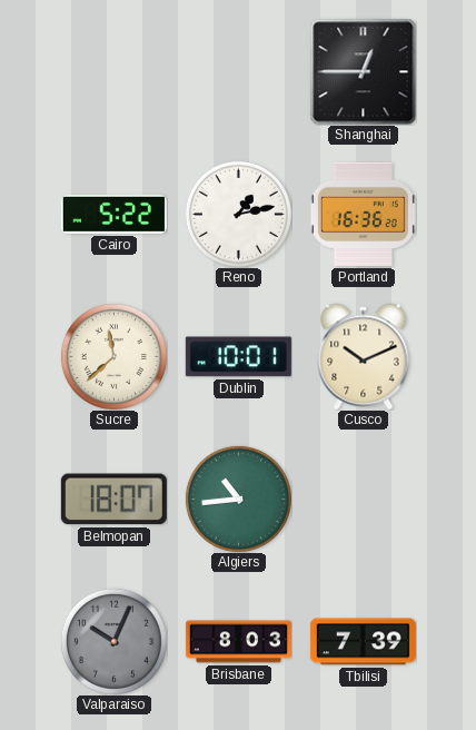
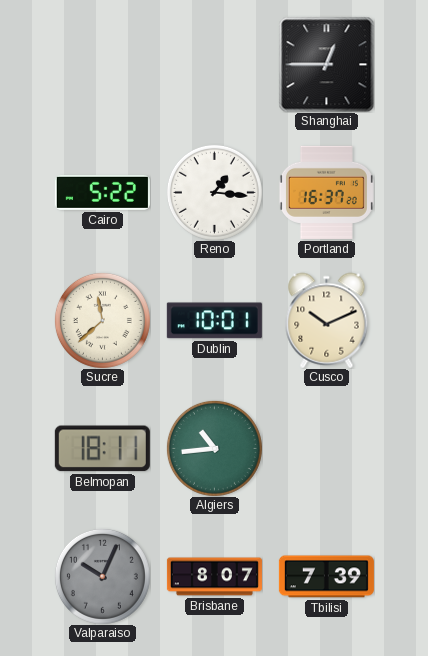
Reno: 1:13 -> 1:16
Portland: 16:36 -> 16:37
Belmopan: 18:07 -> 18:11
Brisbane: 8:03 -> 8:07
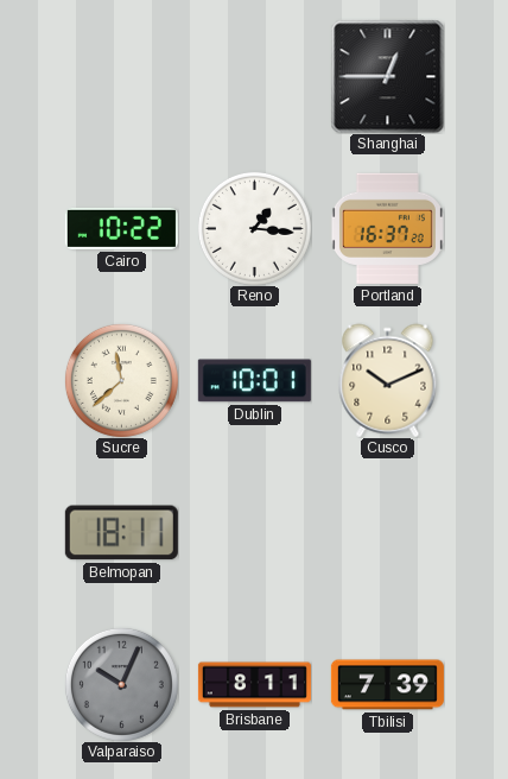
Cairo: 5:22 -> 10:22
Algiers: 10:44 -> none
Brisbane: 8:07 -> 8:11
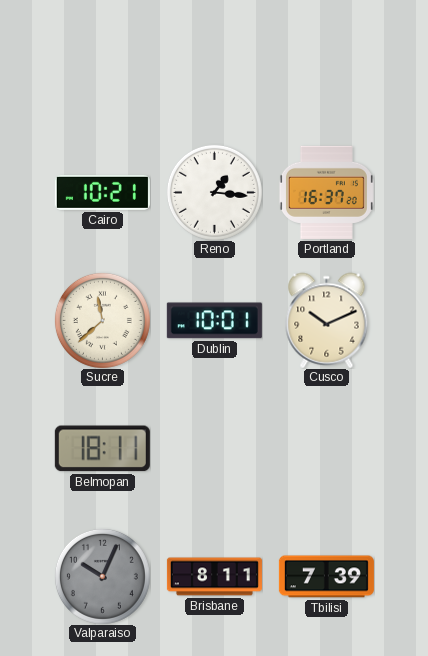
Shanghai: 12:45 -> none
Cairo: 10:22 -> 10:21
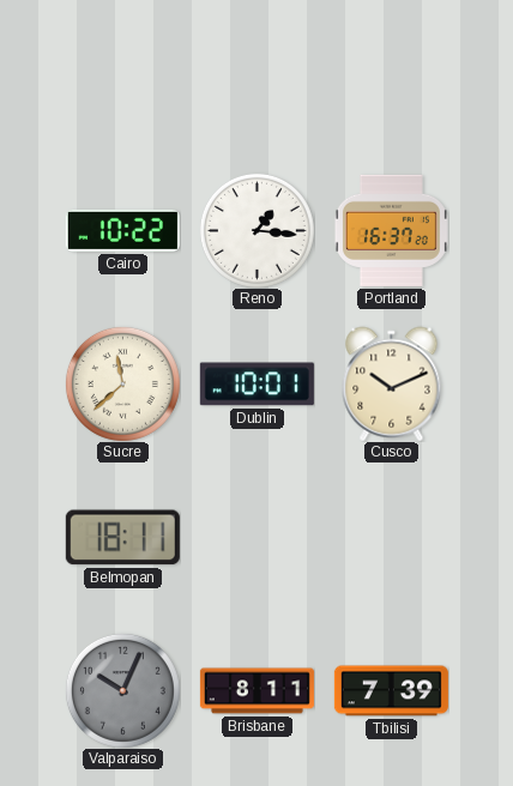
Cairo: 10:21 -> 10:22
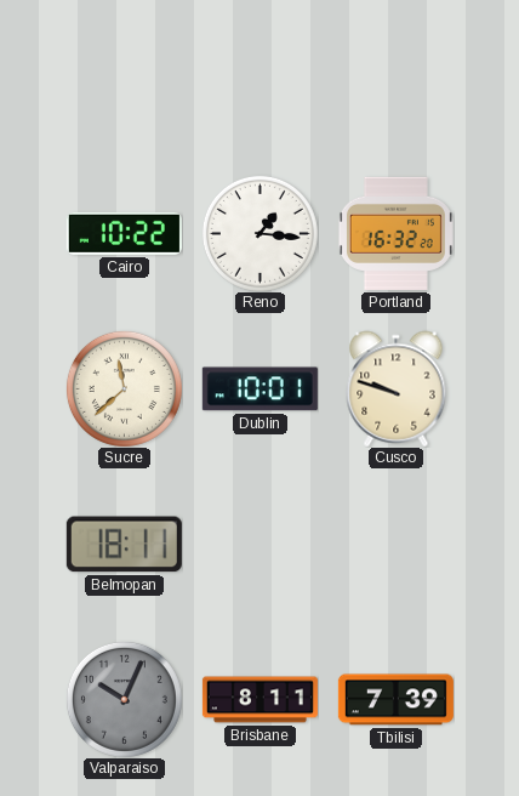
Portland: 16:37 -> 16:32
Cusco: 10:11 -> 9:48
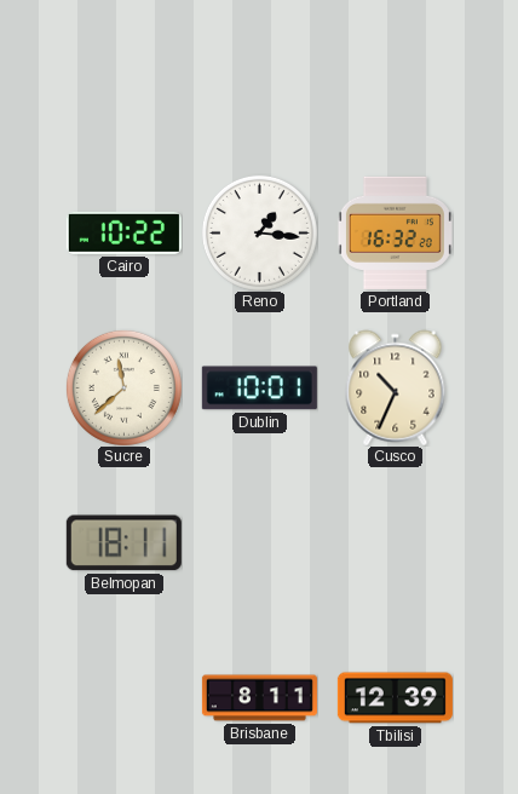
Cusco: 9:48 -> 10:34
Valparaiso: 10:04 -> none
Tbilisi: 7:39 -> 12:39
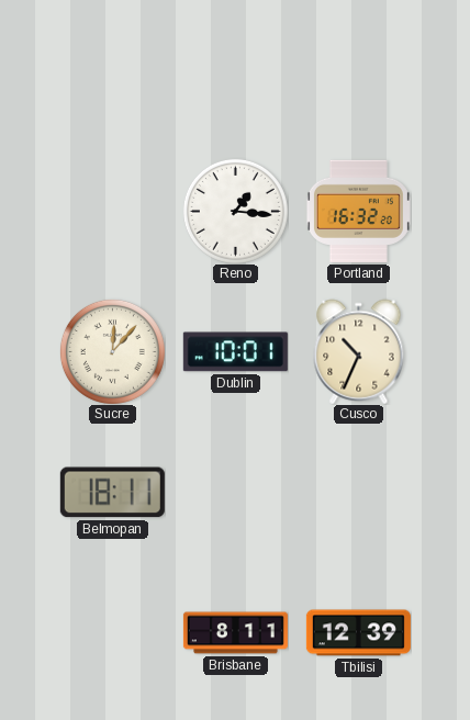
Cairo: 10:22 -> none
Sucre: 11:38 -> 12:07
